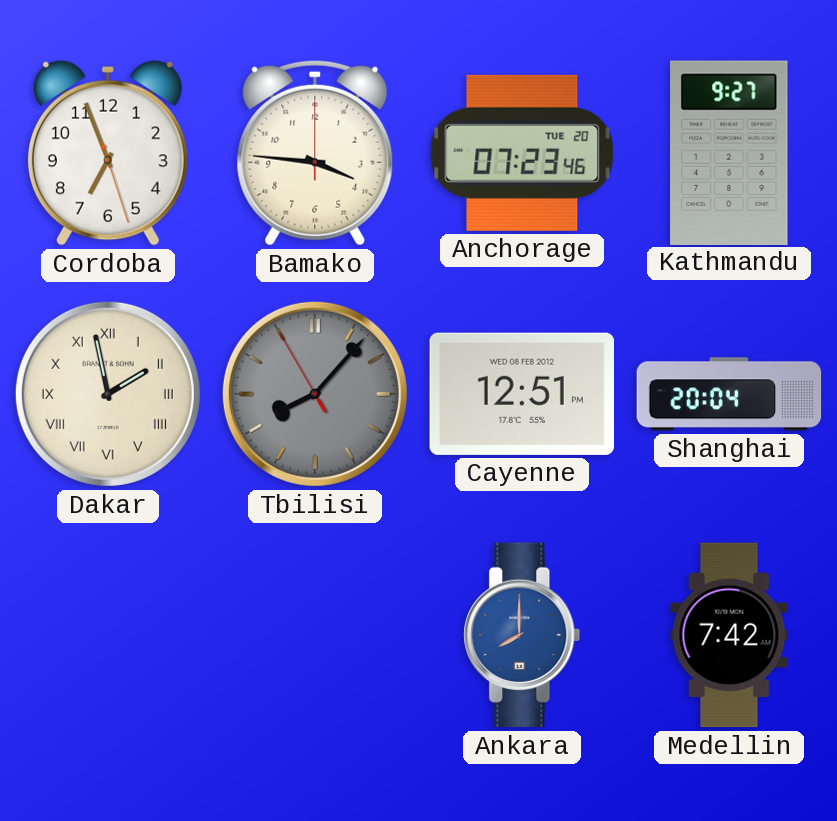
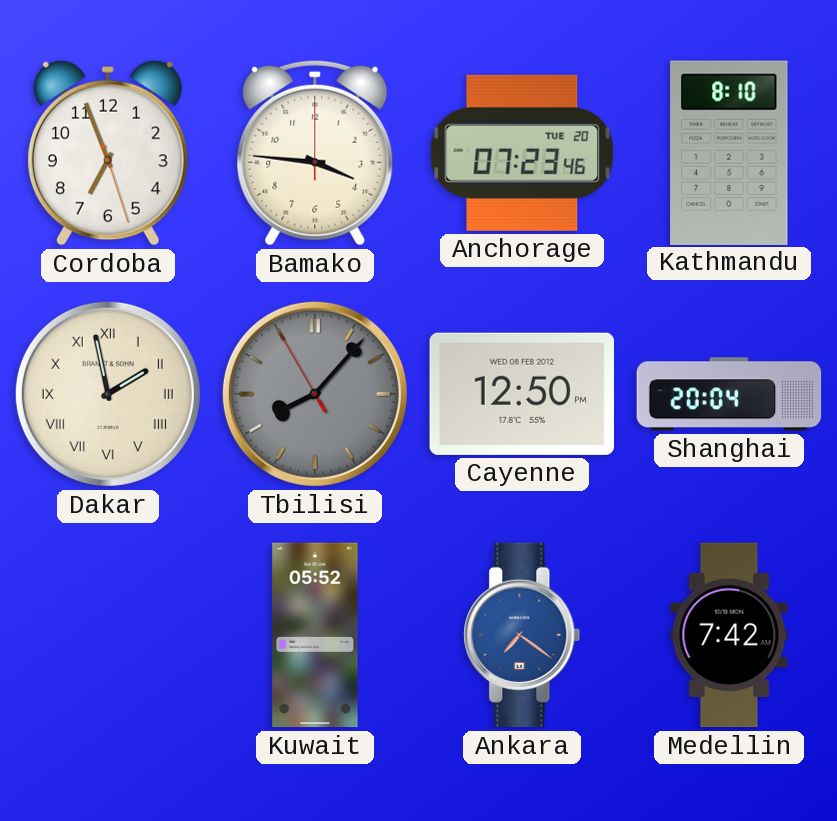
Kathmandu: 9:27 -> 8:10
Cayenne: 12:51 -> 12:50
Kuwait: none -> 05:52
Ankara: 8:00 -> 7:21
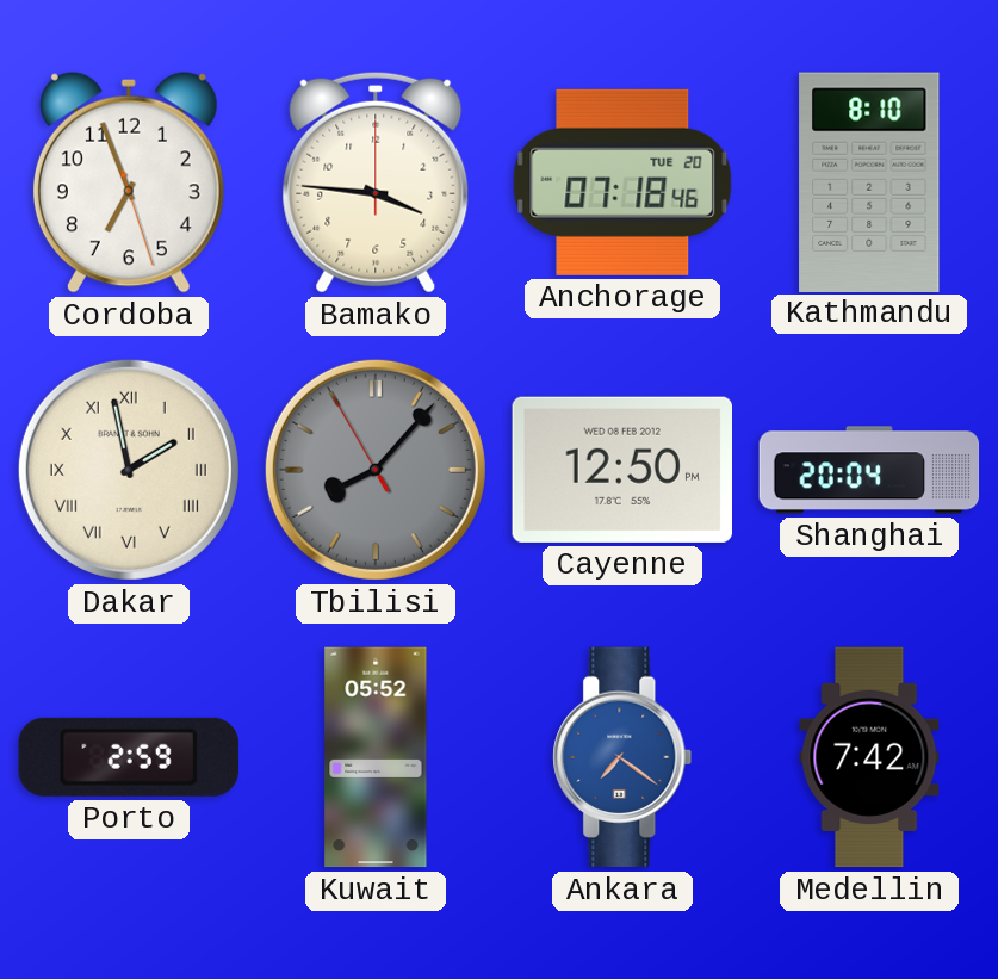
Anchorage: 07:23 -> 07:18
Porto: none -> 2:59
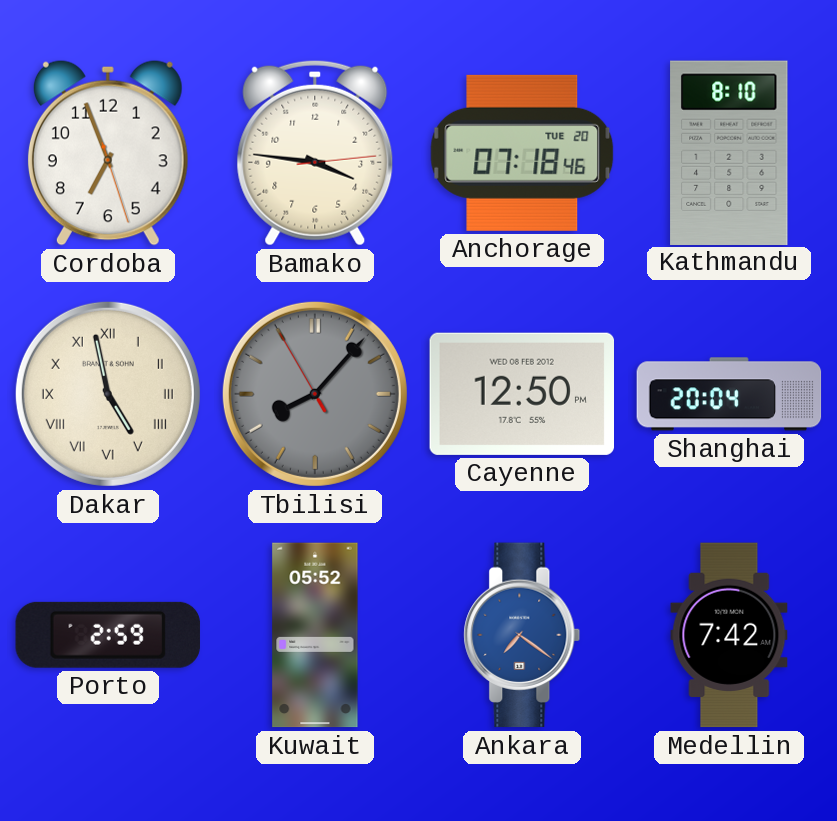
Bamako: 3:46:00 -> 3:46:14
Dakar: 1:58 -> 4:58
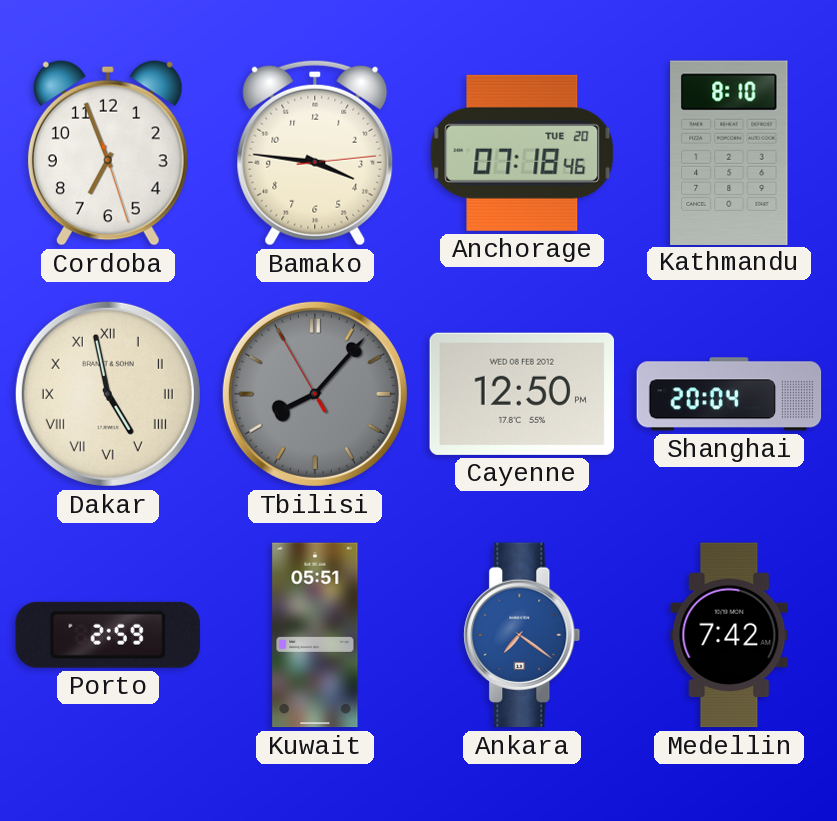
Kuwait: 05:52 -> 05:51
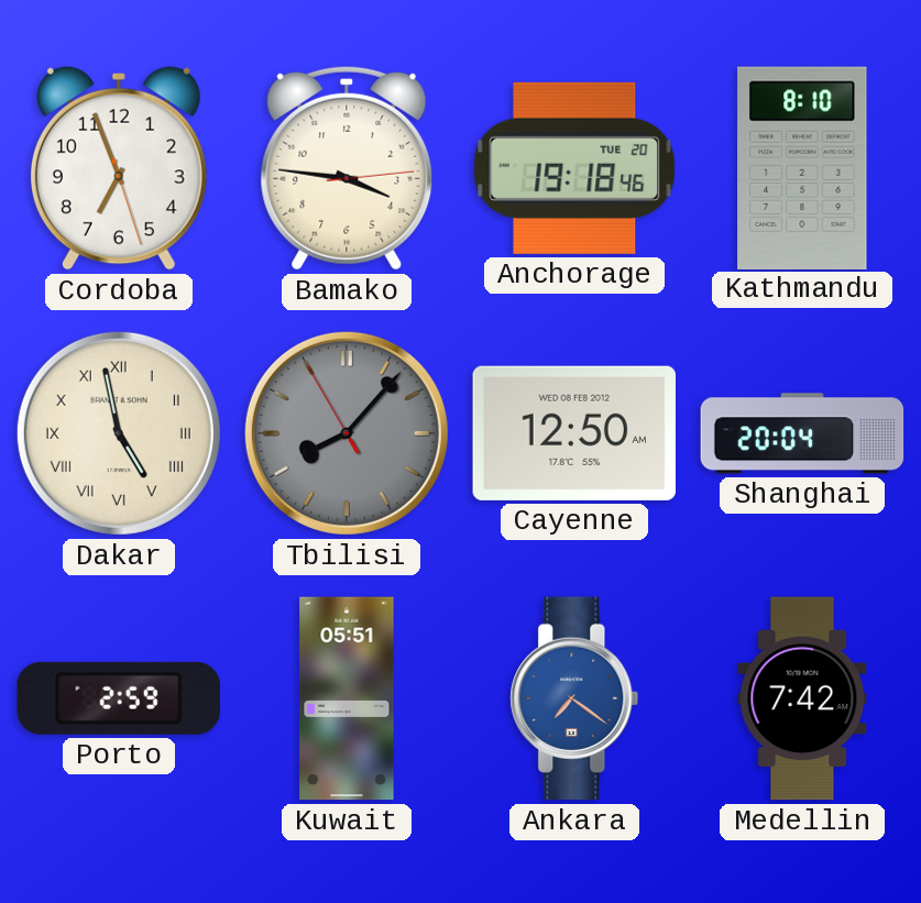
Anchorage: 07:18 -> 19:18
Cayenne: 12:50 PM -> 12:50 AM
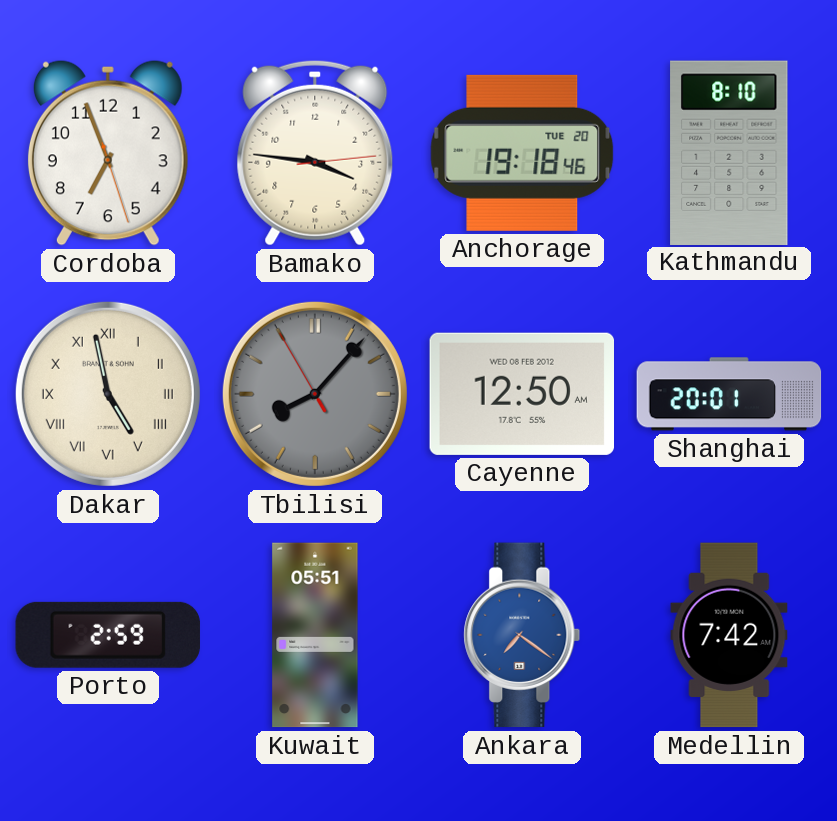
Shanghai: 20:04 -> 20:01
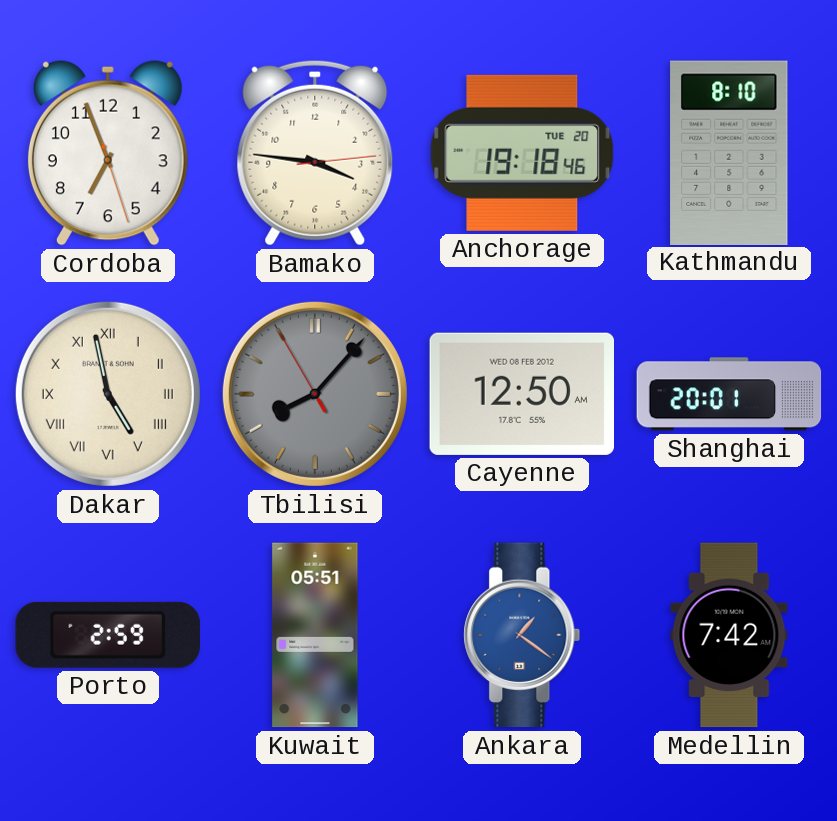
Ankara: 7:21 -> 1:21
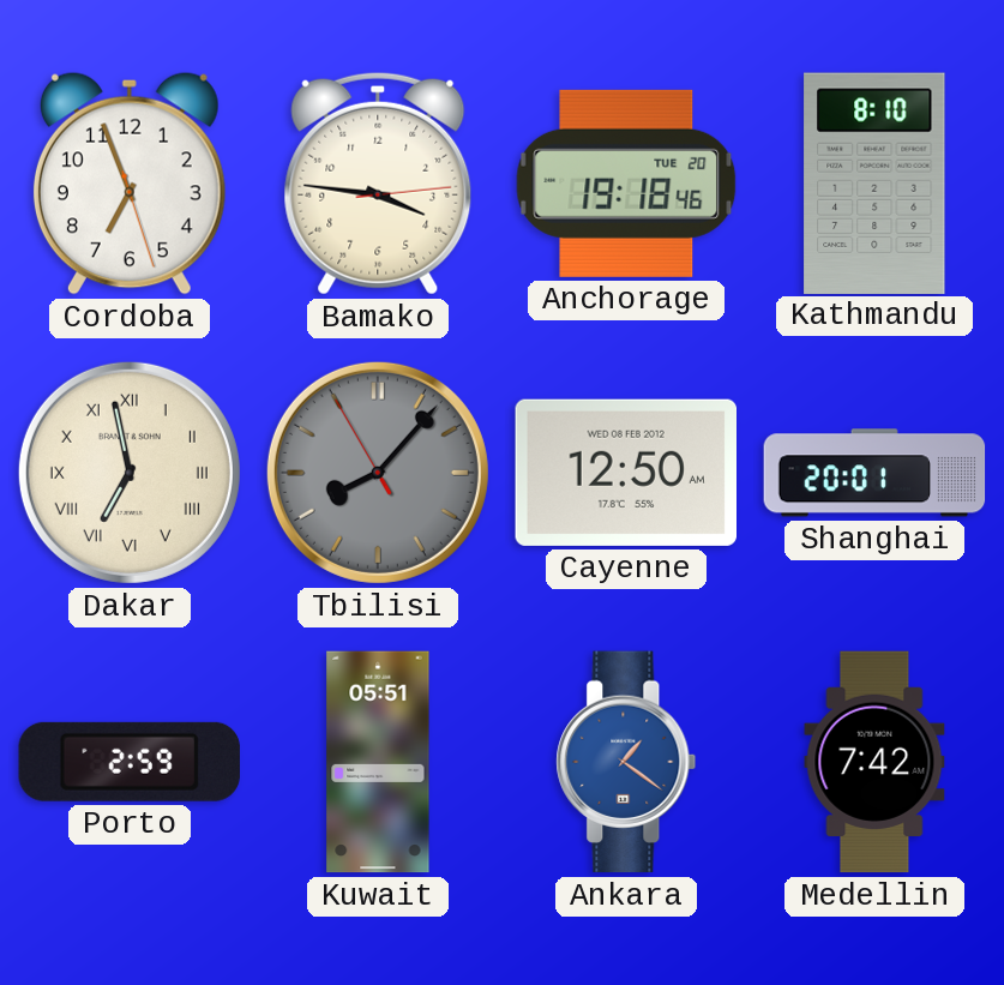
Dakar: 4:58 -> 6:58
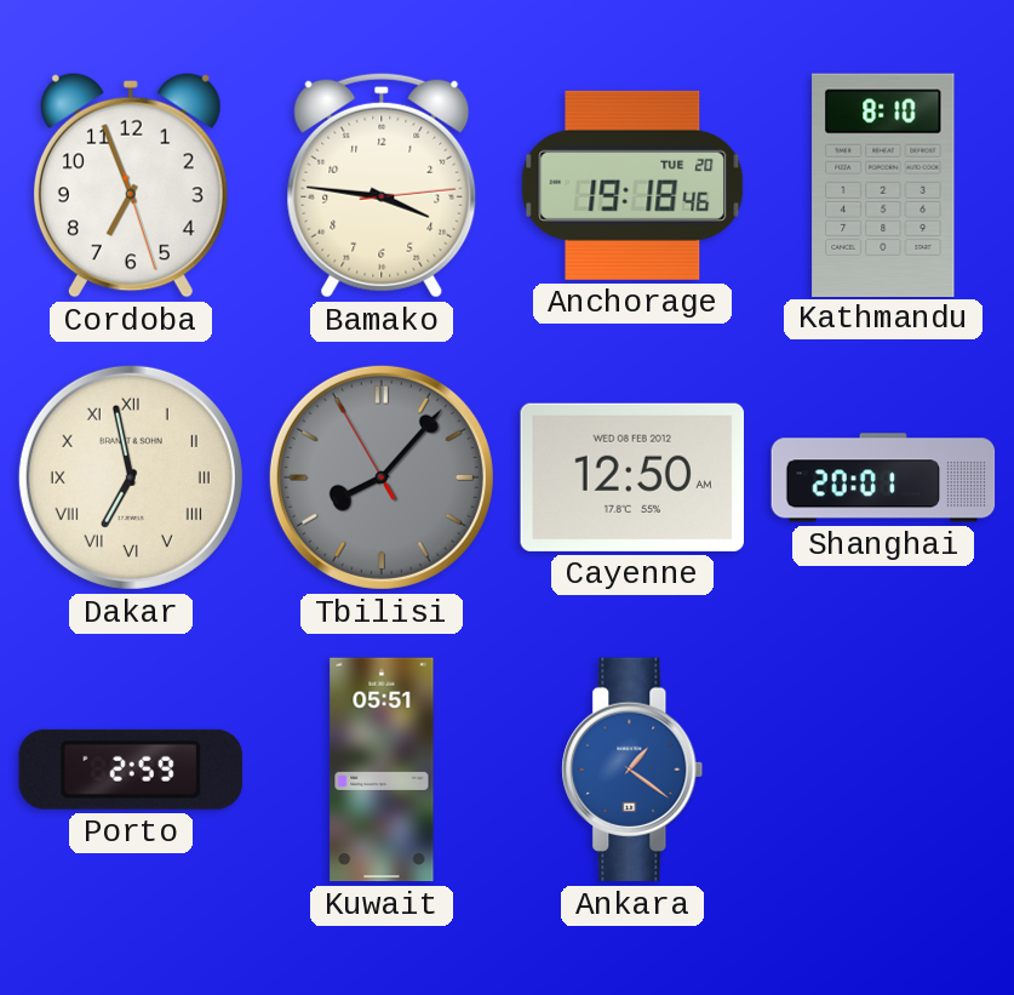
Medellin: 7:42 -> none
